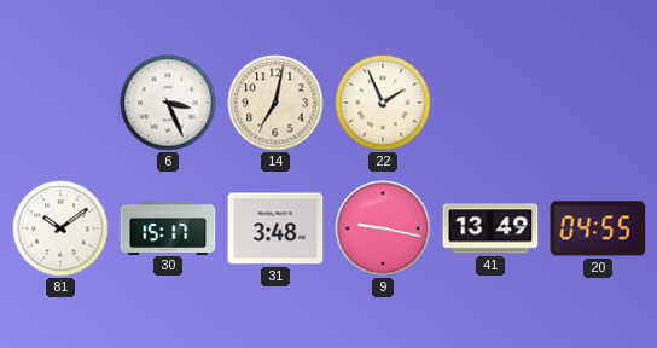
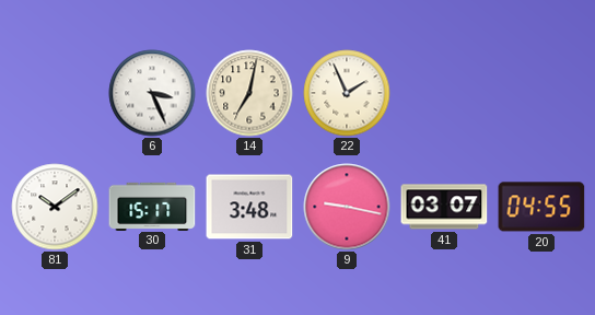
41: 13:49 -> 03:07
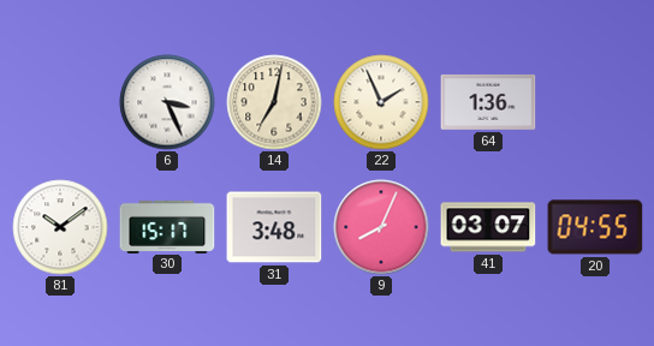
64: none -> 1:36
9: 9:17 -> 8:04
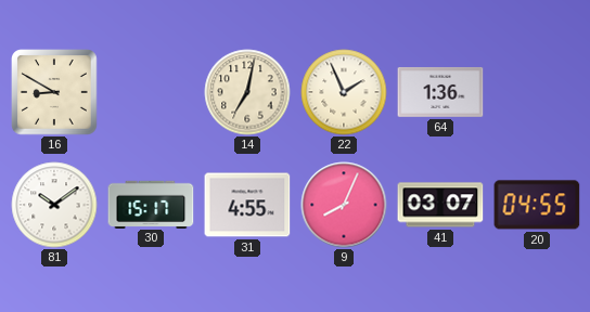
16: none -> 8:50
6: 3:26 -> none
31: 3:48 -> 4:55
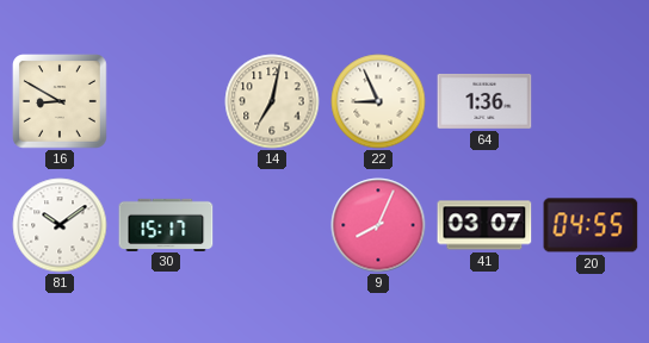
22: 1:56 -> 8:56
31: 4:55 -> none
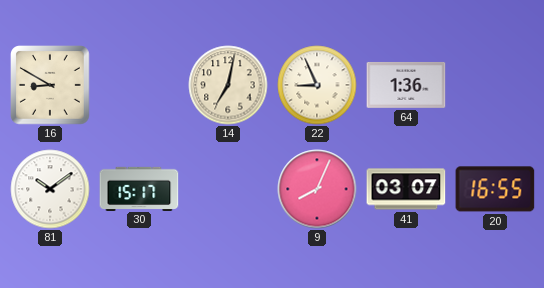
20: 04:55 -> 16:55
